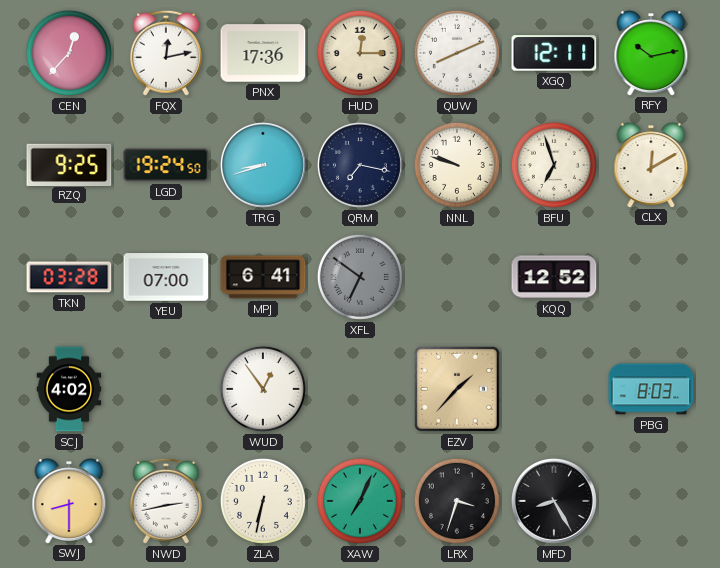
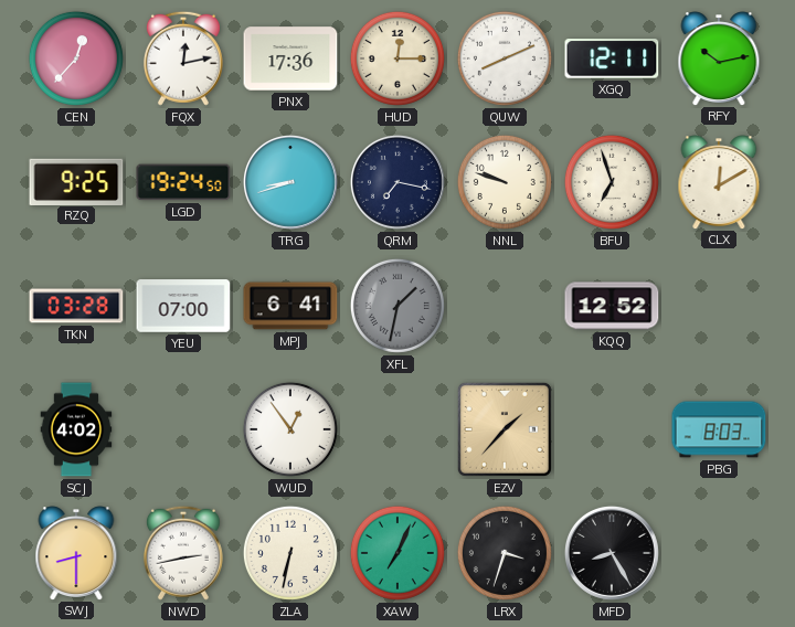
XFL: 6:51 -> 1:32
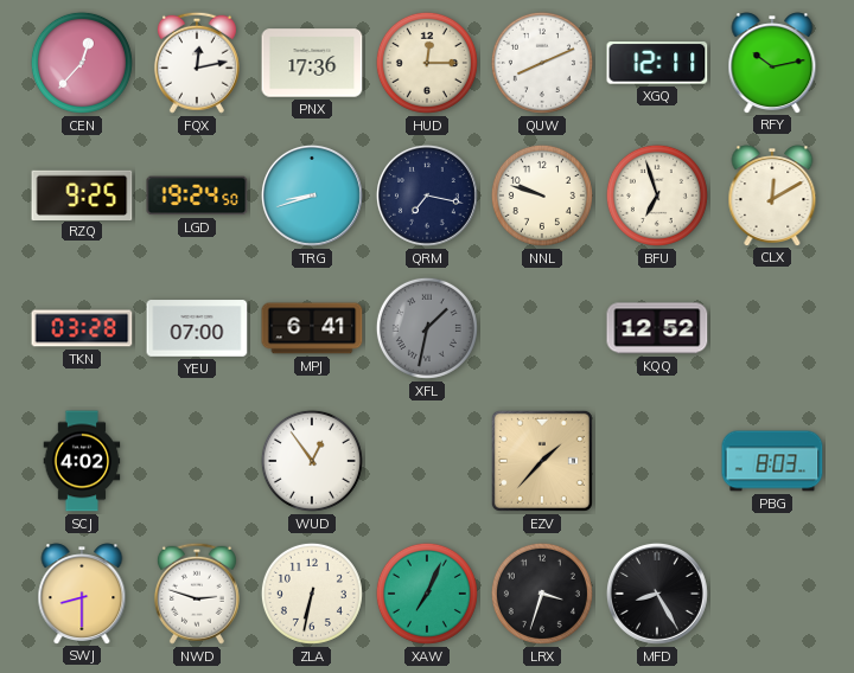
NWD: 2:43 -> 2:48
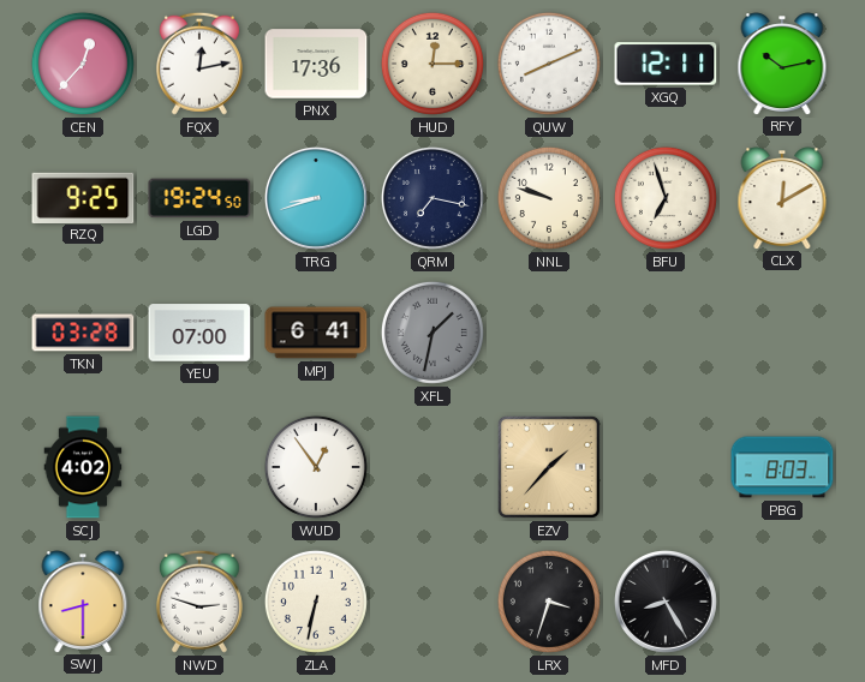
KQQ: 12:52 -> none
XAW: 7:04 -> none
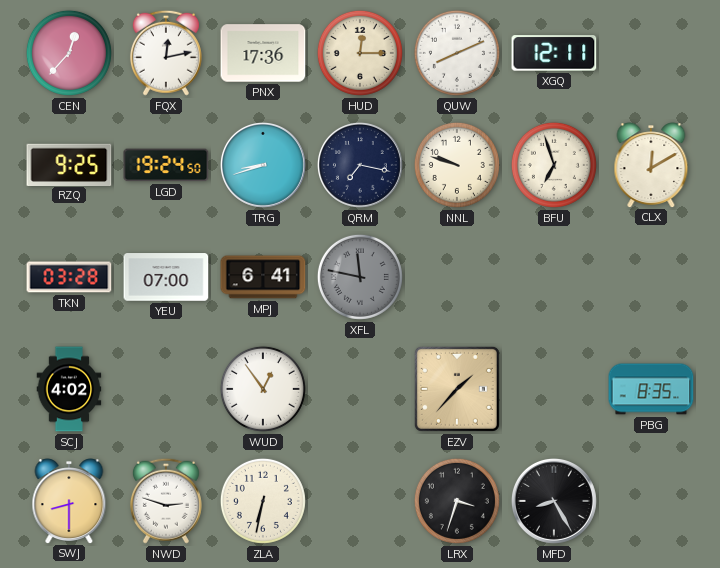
RFY: 10:13 -> none
XFL: 1:32 -> 11:47
PBG: 8:03 -> 8:35
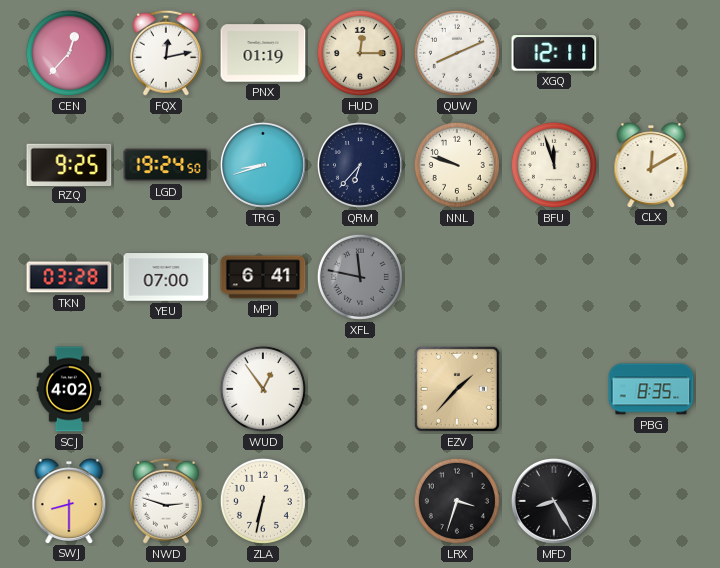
PNX: 17:36 -> 01:19
QRM: 7:17 -> 6:37
BFU: 6:57 -> 11:57
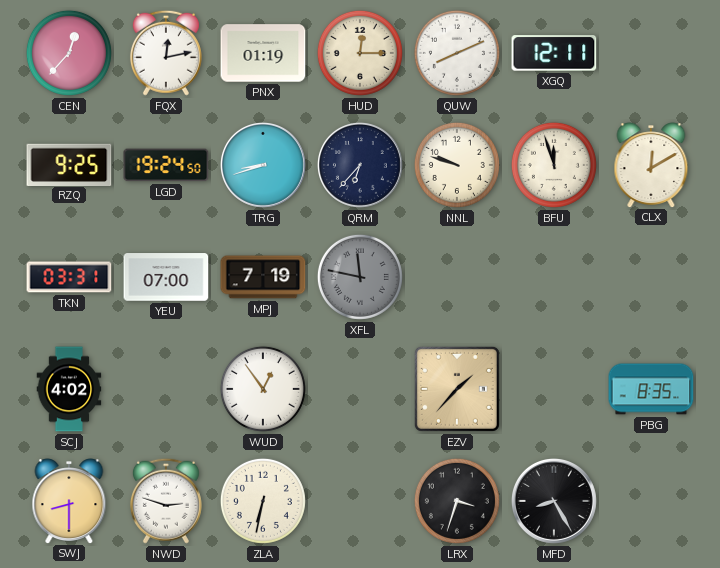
TKN: 03:28 -> 03:31
MPJ: 6:41 -> 7:19
